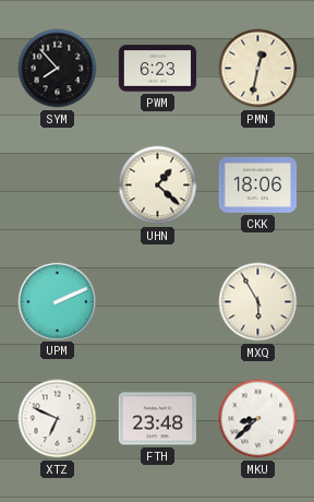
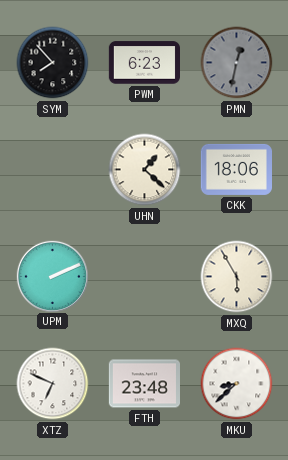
PMN dial: cream -> grey
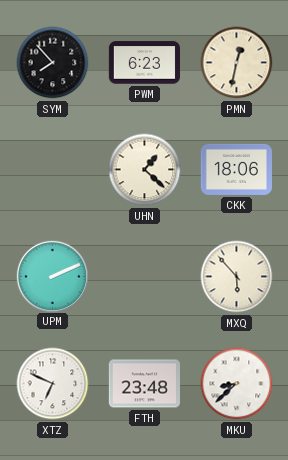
PMN dial: grey -> cream
MXQ: 5:55 -> 5:53
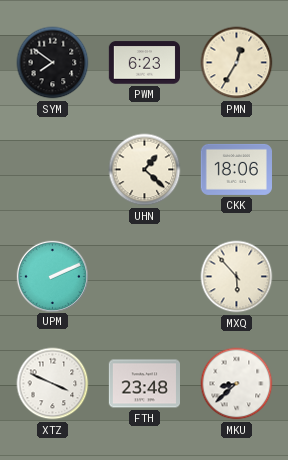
SYM: 7:53 -> 7:51
PMN: 12:32 -> 12:35
XTZ: 6:49 -> 3:49
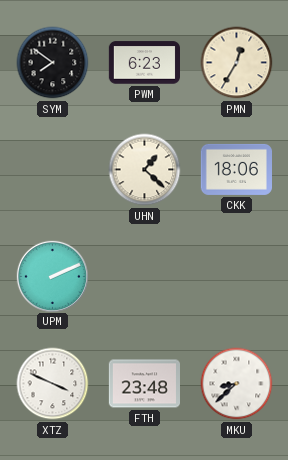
MXQ: 5:53 -> none
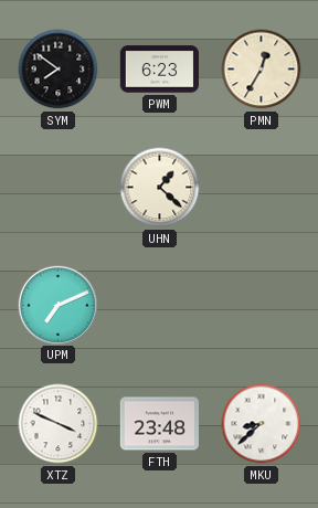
CKK: 18:06 -> none
UPM: 2:11 -> 7:11
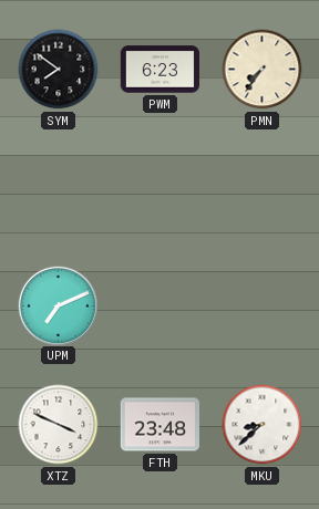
PMN: 12:35 -> 7:36
UHN: 1:22 -> none
